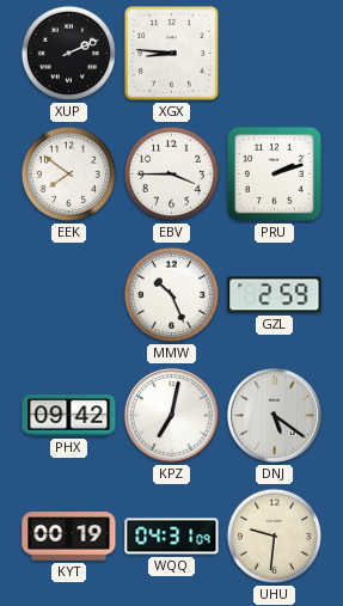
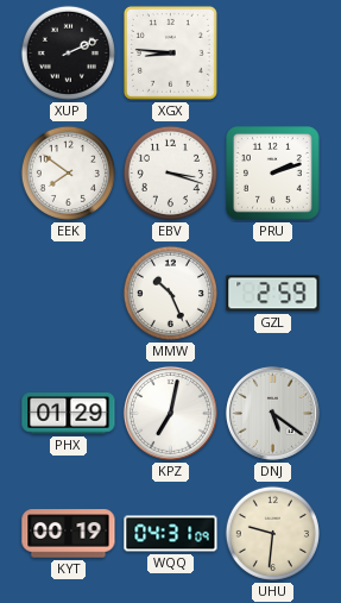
EBV: 3:45 -> 3:18
PHX: 09:42 -> 01:29
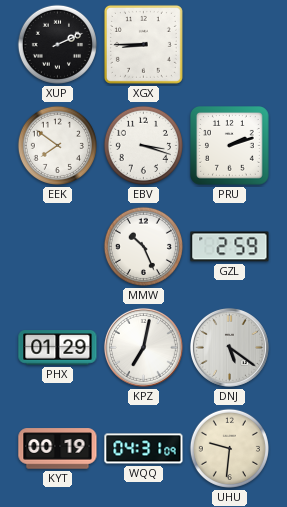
XGX: 8:46 -> 8:45
